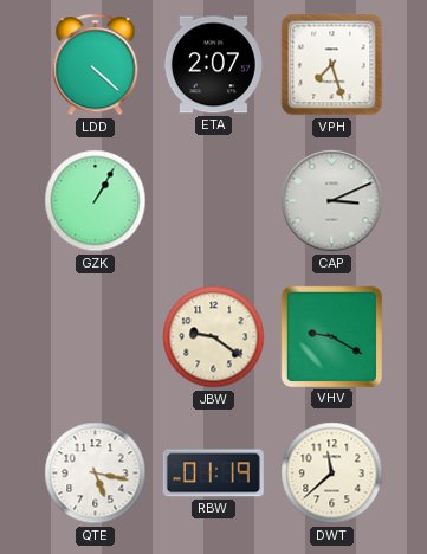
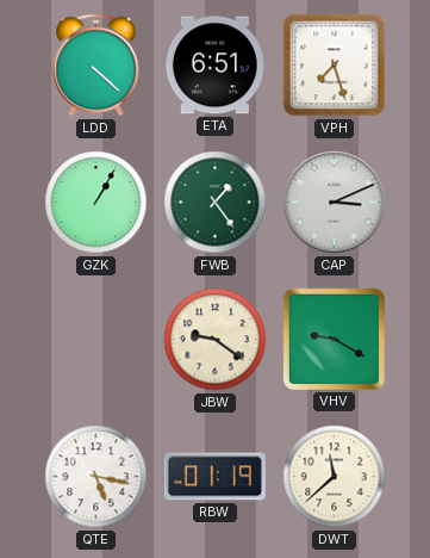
ETA: 2:07 -> 6:51
FWB: none -> 1:24
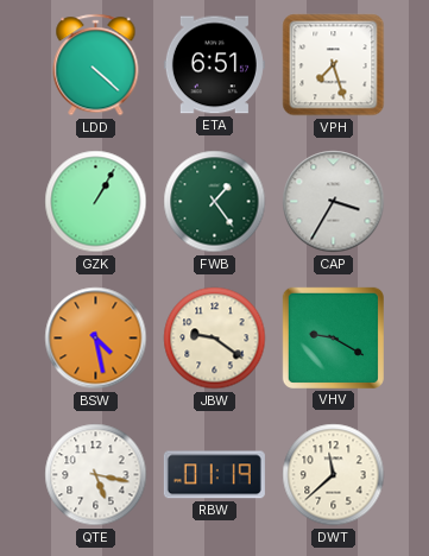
CAP: 3:11 -> 3:35
BSW: none -> 4:28
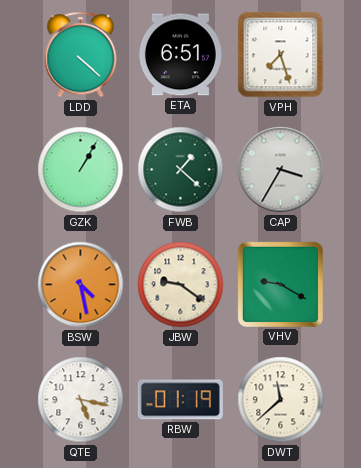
FWB: 1:24 -> 1:22
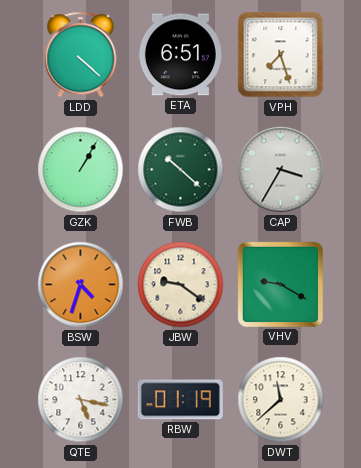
FWB: 1:22 -> 10:22
BSW: 4:28 -> 4:33
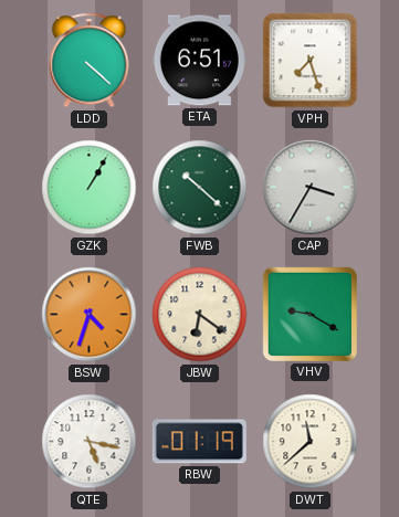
JBW: 9:21 -> 6:21
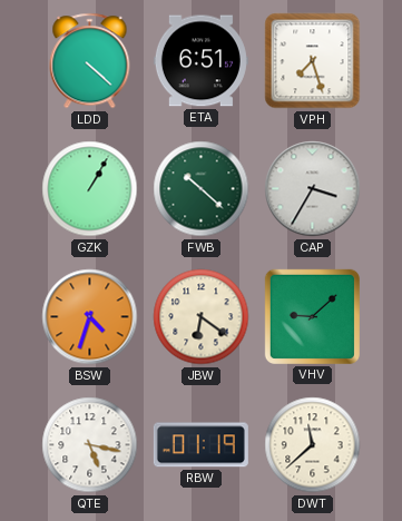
VHV: 9:20 -> 9:08
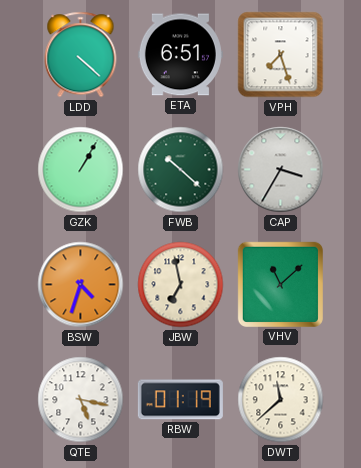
JBW: 6:21 -> 6:58
VHV: 9:08 -> 11:08
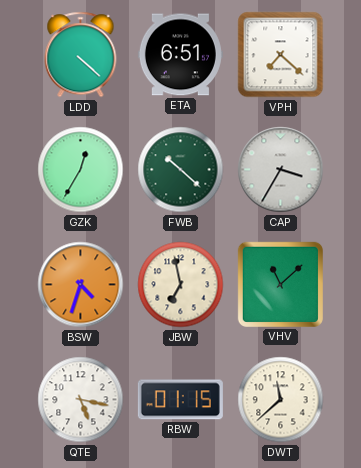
VPH: 7:27 -> 7:22
GZK: 1:05 -> 12:35
RBW: 01:19 -> 01:15
